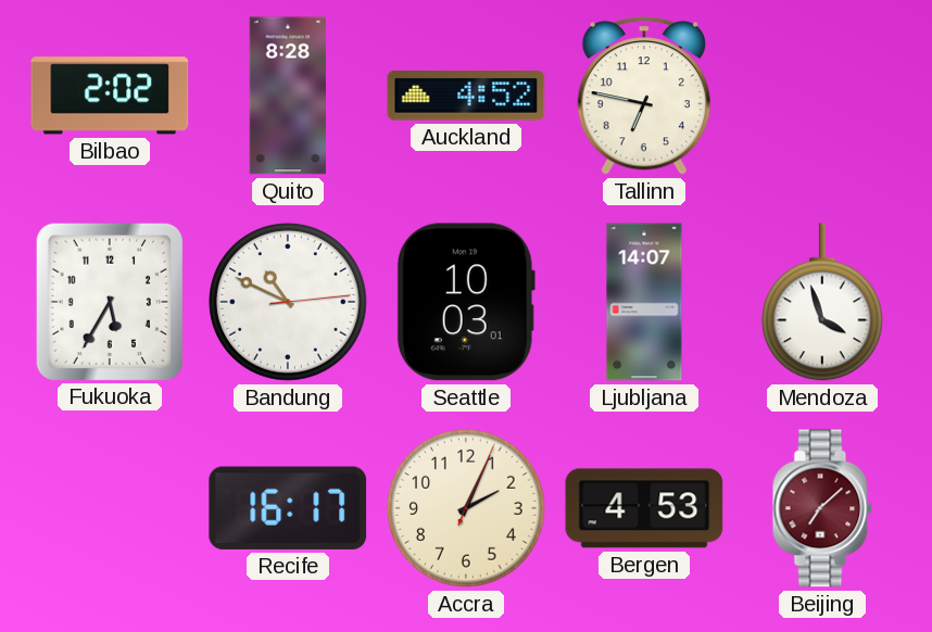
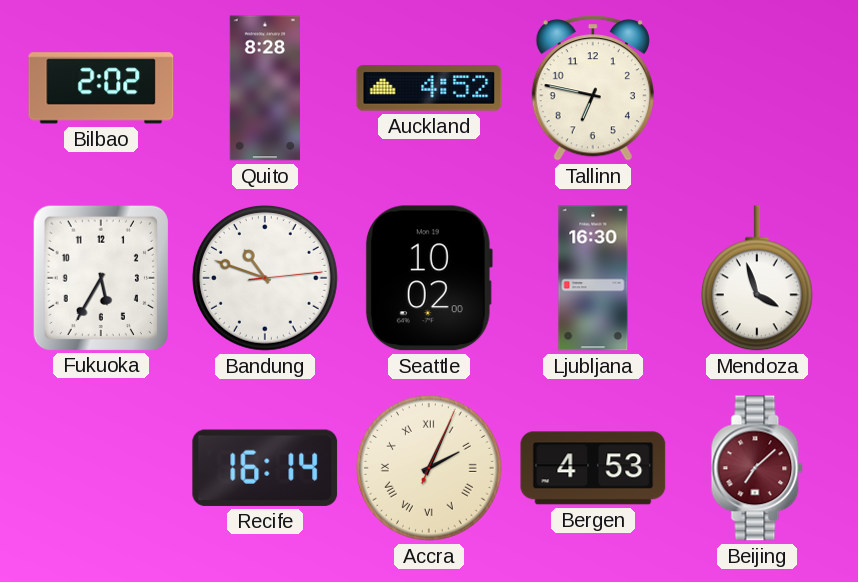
Bandung: 10:49 -> 10:48
Seattle: 10:03 -> 10:02
Ljubljana: 14:07 -> 16:30
Recife: 16:17 -> 16:14
Accra numerals: Arabic -> Roman
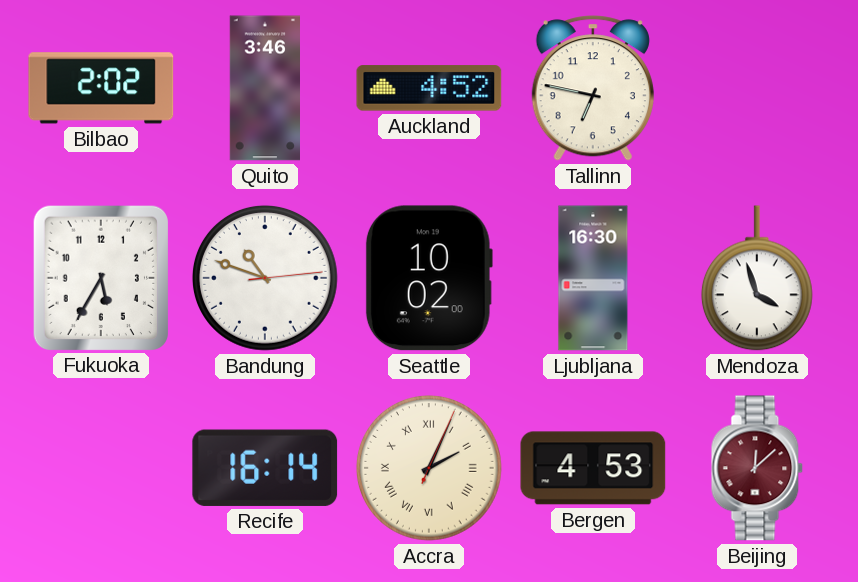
Quito: 8:28 -> 3:46
Beijing: 7:08 -> 12:08
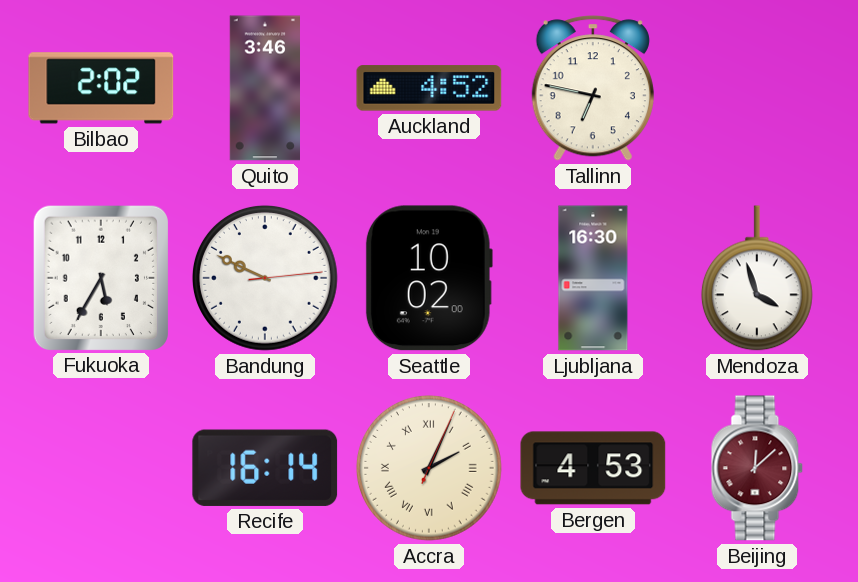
Bandung: 10:48 -> 9:49
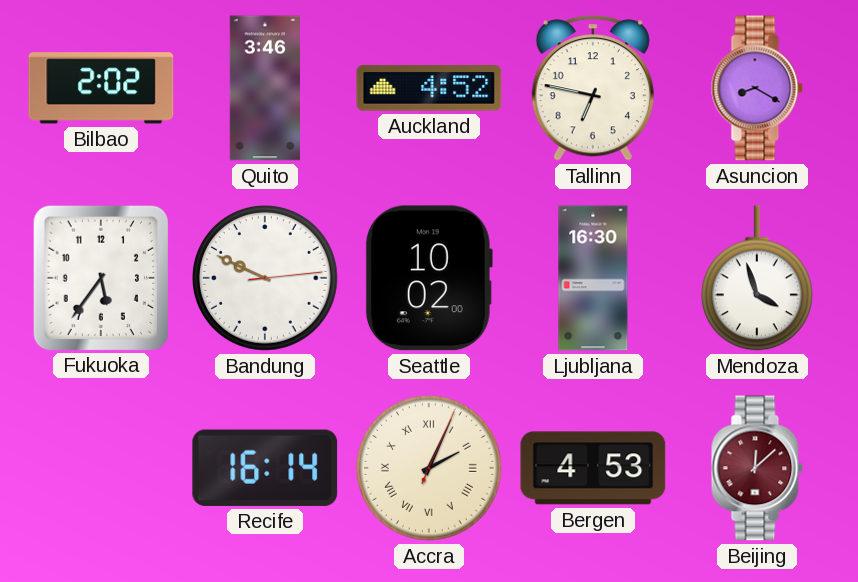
Asuncion: none -> 8:20
Fukuoka: 5:35 -> 5:36
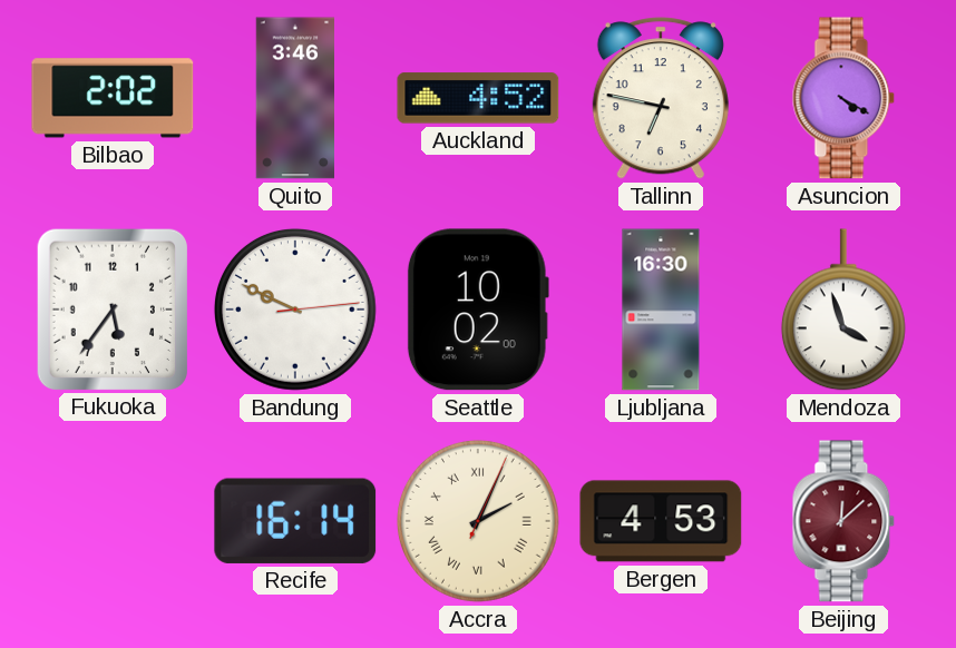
Asuncion: 8:20 -> 4:20
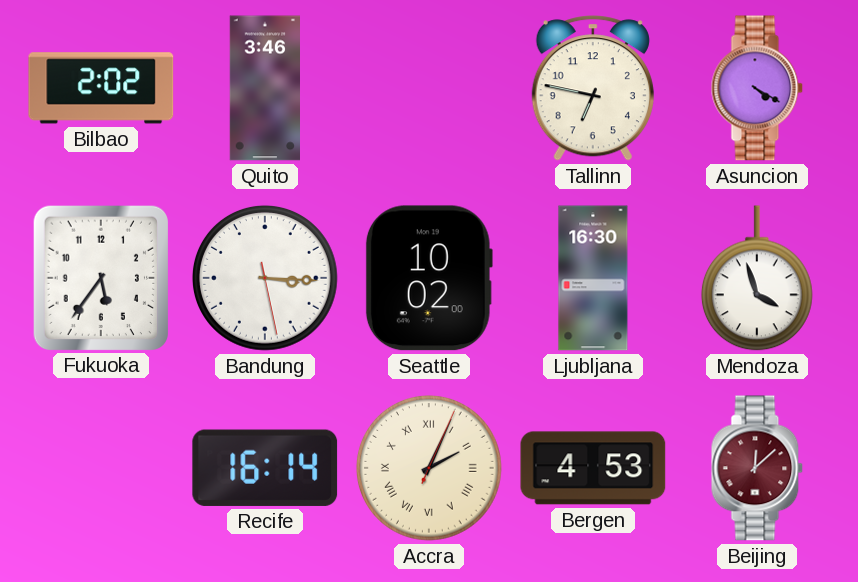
Auckland: 4:52 -> none
Bandung: 9:49 -> 3:15
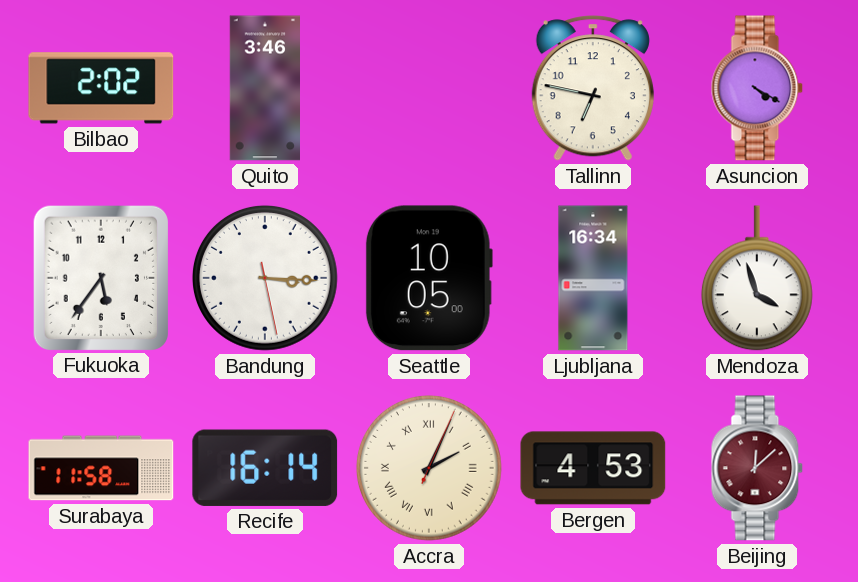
Seattle: 10:02 -> 10:05
Ljubljana: 16:30 -> 16:34
Surabaya: none -> 11:58
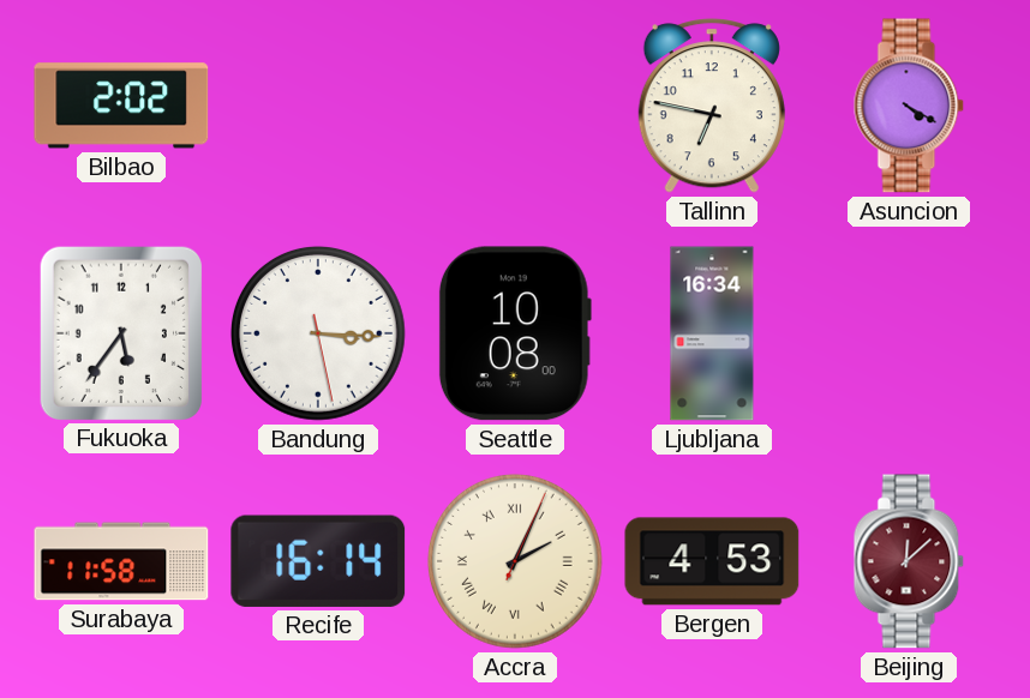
Quito: 3:46 -> none
Seattle: 10:05 -> 10:08
Mendoza: 3:57 -> none
